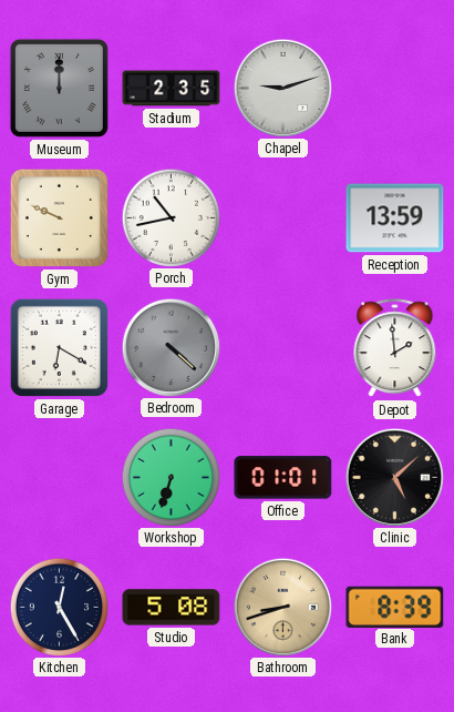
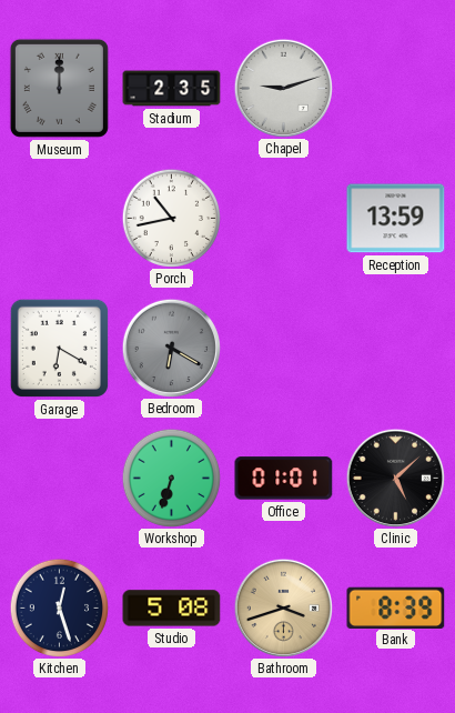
Gym: 9:49 -> none
Bedroom: 4:22 -> 6:20
Depot: 1:59 -> none
Kitchen: 12:25 -> 12:27
Bathroom: 8:42 -> 3:42
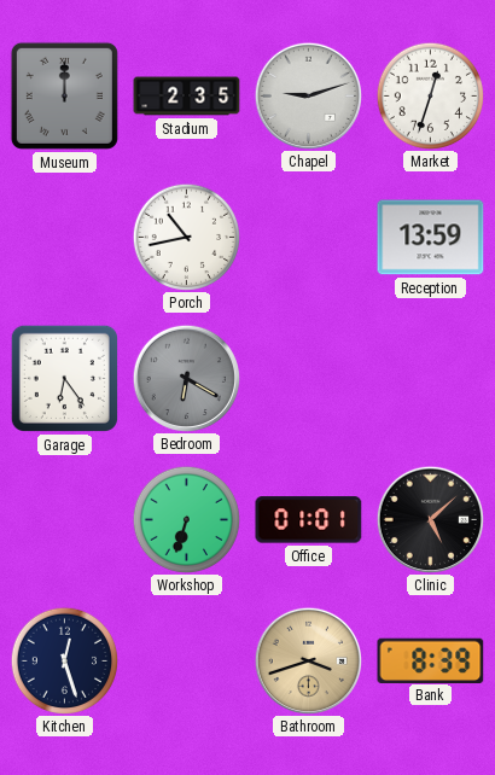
Market: none -> 12:33
Garage: 6:20 -> 6:24
Studio: 5:08 -> none
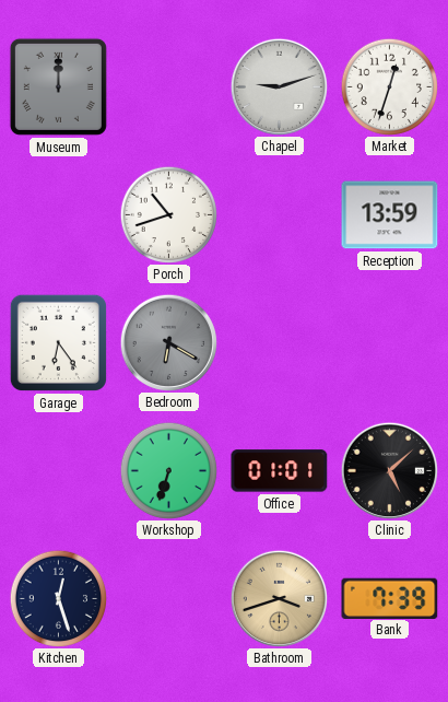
Stadium: 2:35 -> none
Porch: 10:43 -> 10:42
Bank: 8:39 -> 7:39
